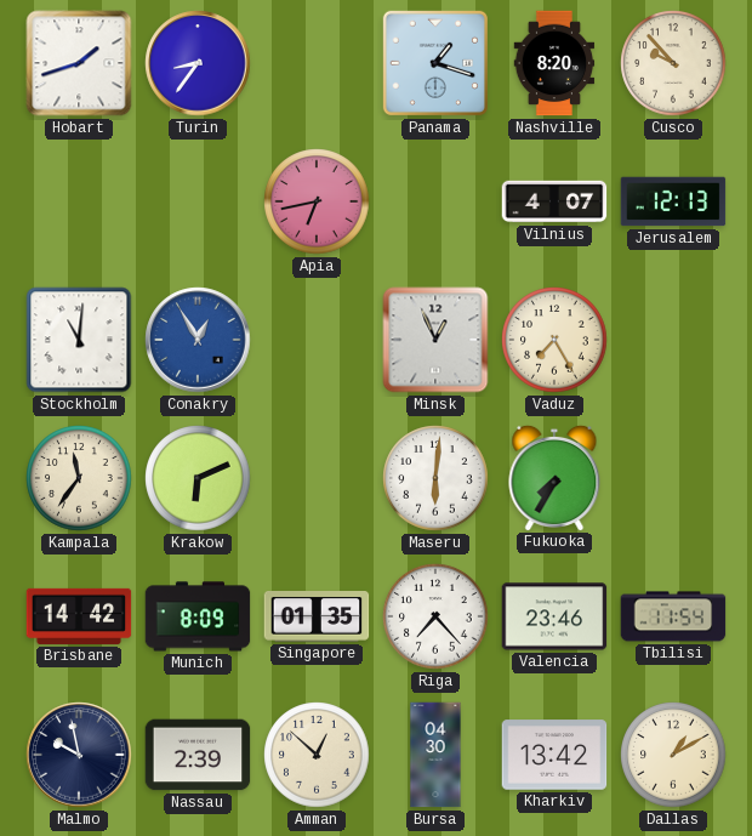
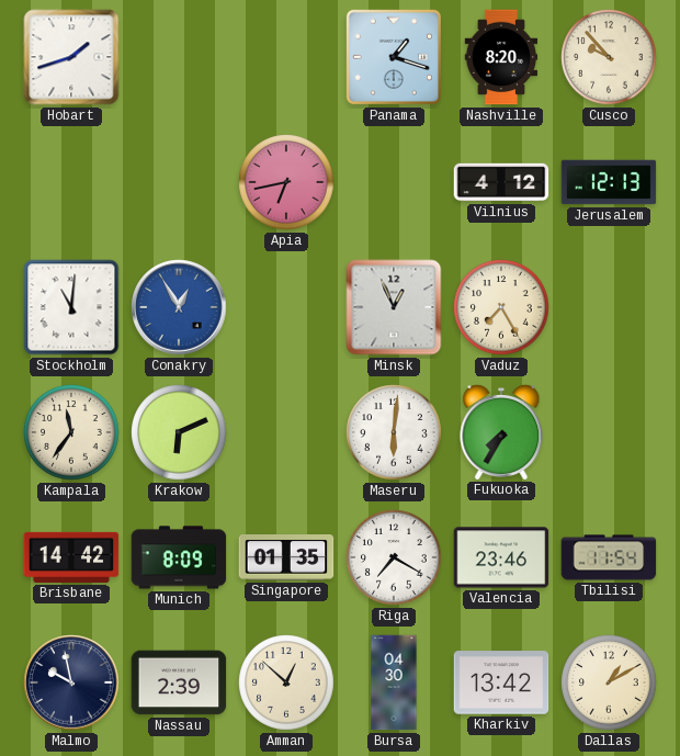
Turin: 8:36 -> none
Vilnius: 4:07 -> 4:12
Riga: 7:23 -> 7:20
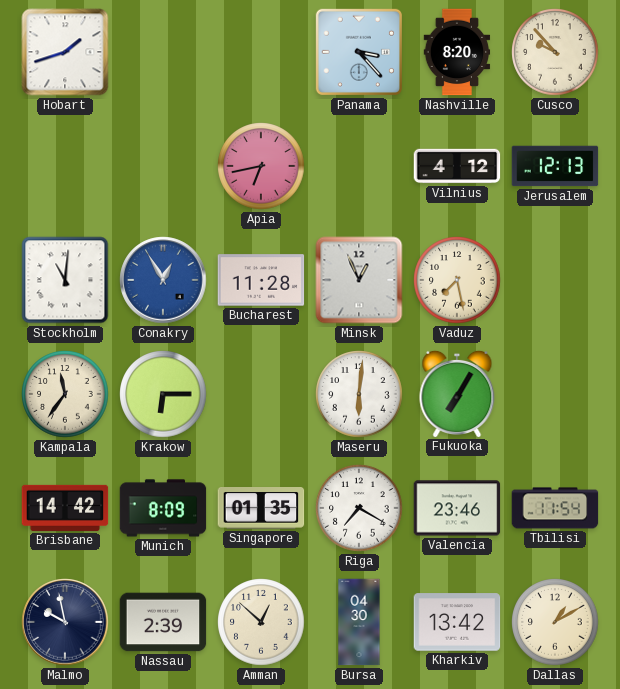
Panama: 1:18 -> 3:23
Bucharest: none -> 11:28
Vaduz: 7:25 -> 7:28
Krakow: 6:11 -> 6:15
Fukuoka: 7:35 -> 7:05
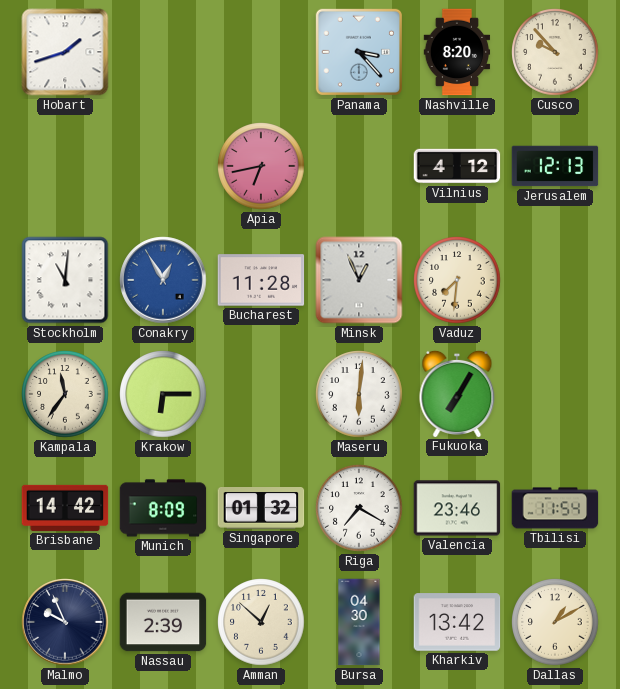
Vaduz: 7:28 -> 7:31
Singapore: 01:35 -> 01:32
Malmo: 9:58 -> 9:56
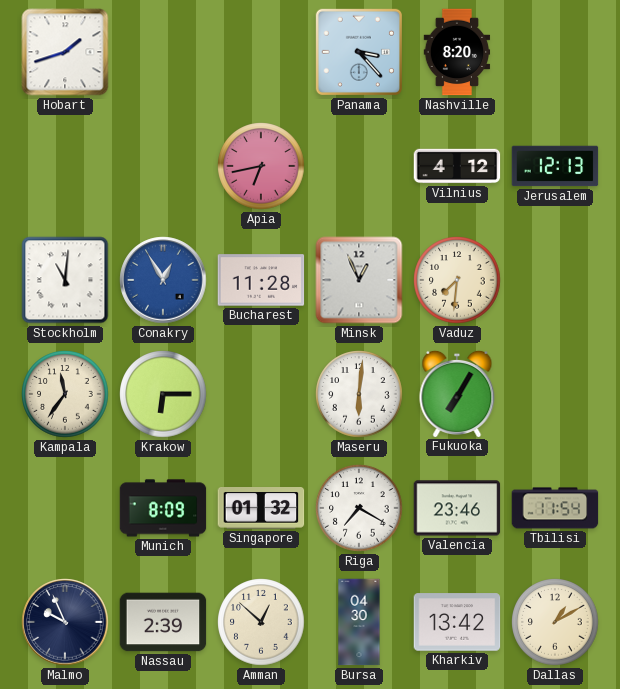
Cusco: 9:53 -> none
Brisbane: 14:42 -> none
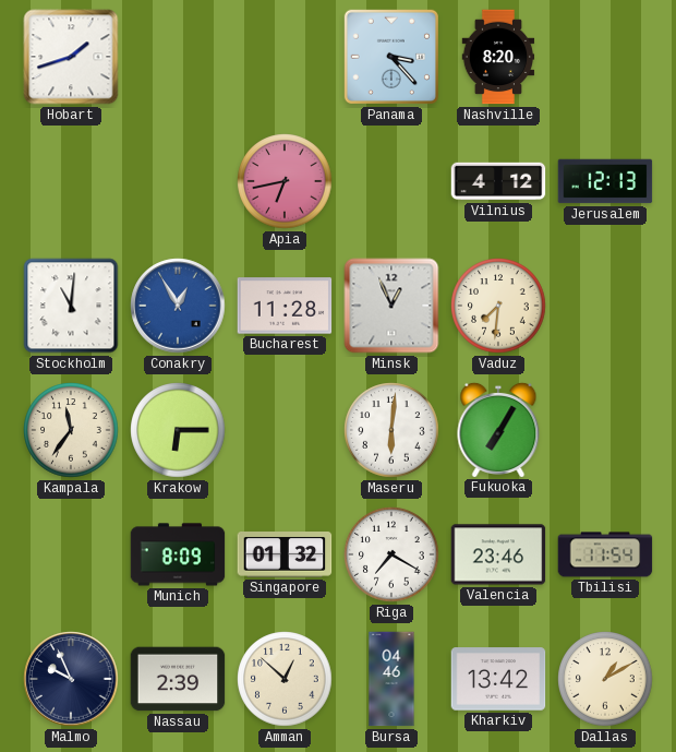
Bursa: 04:30 -> 04:46
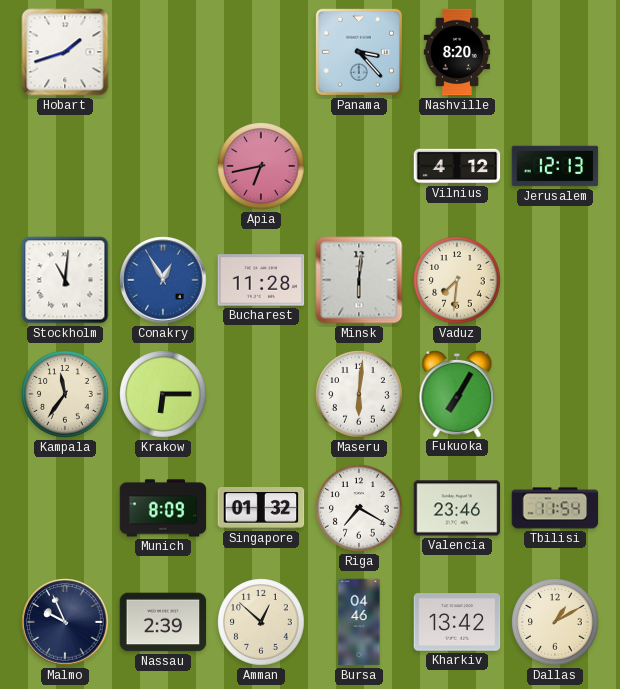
Minsk: 12:56 -> 6:01
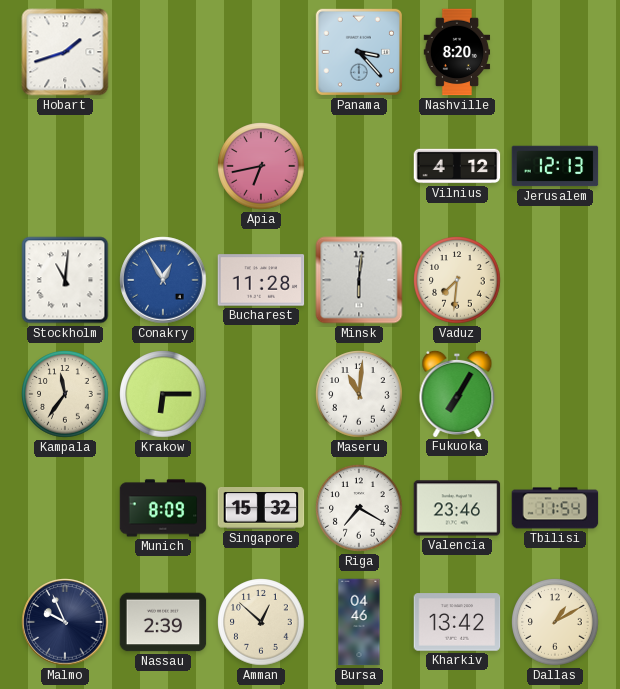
Maseru: 6:01 -> 11:01
Singapore: 01:32 -> 15:32
